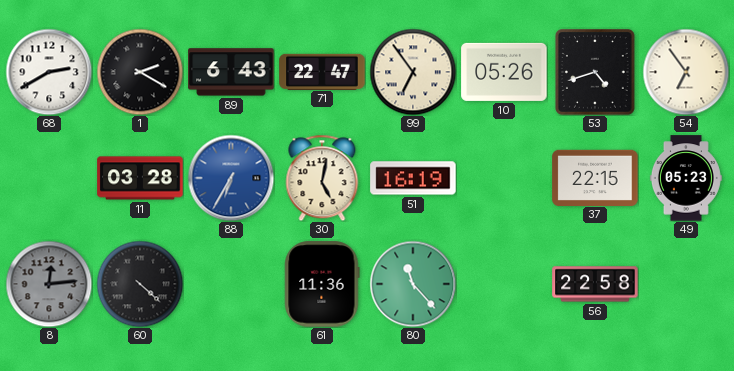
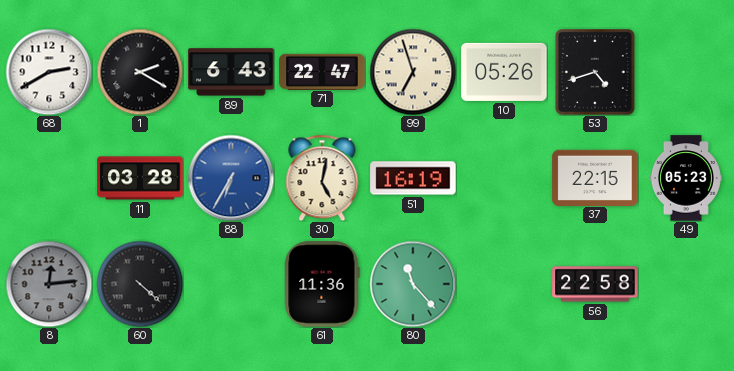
99: 6:54 -> 6:57
54: 6:54 -> none
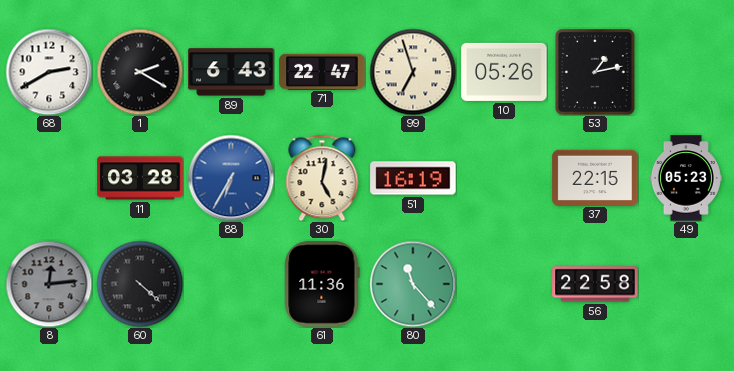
53: 4:42 -> 1:13
